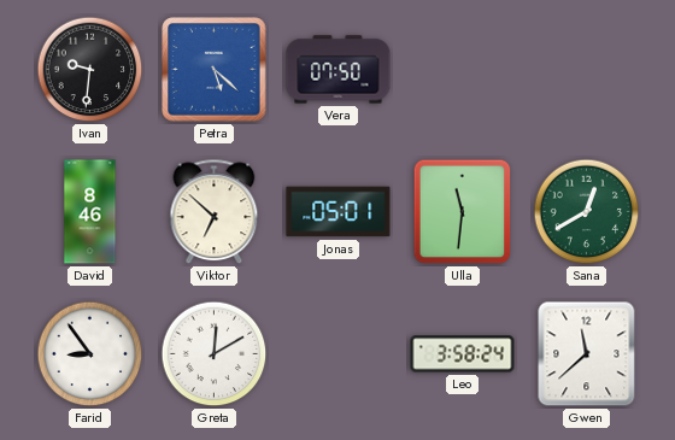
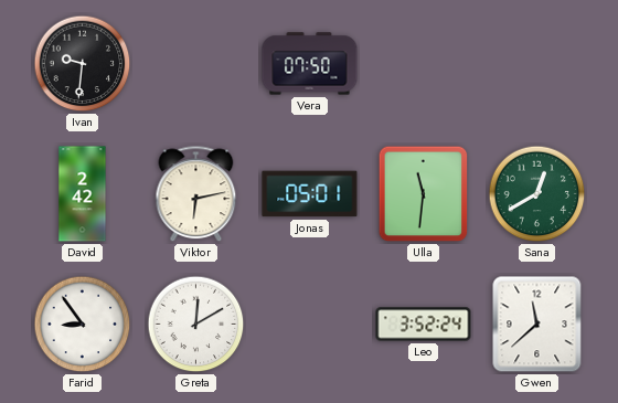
Petra: 5:22 -> none
David: 8:46 -> 2:42
Viktor: 6:52 -> 6:13
Leo: 3:58 -> 3:52
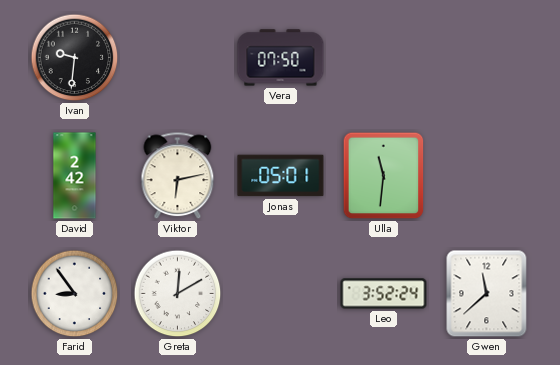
Sana: 12:40 -> none
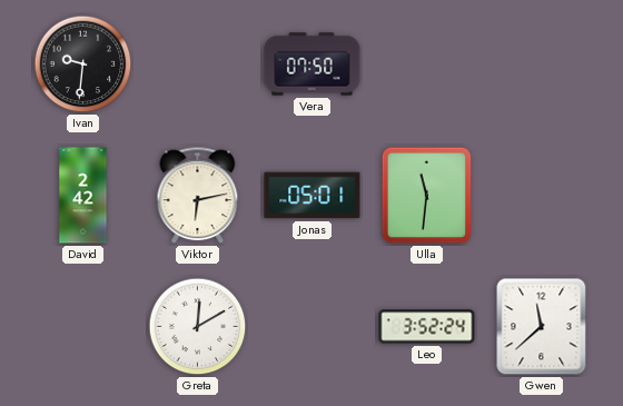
Farid: 8:54 -> none
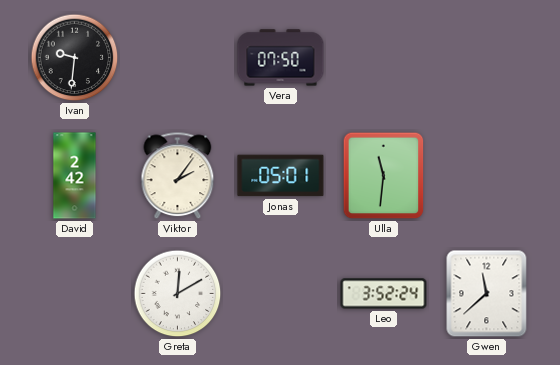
Viktor: 6:13 -> 2:06
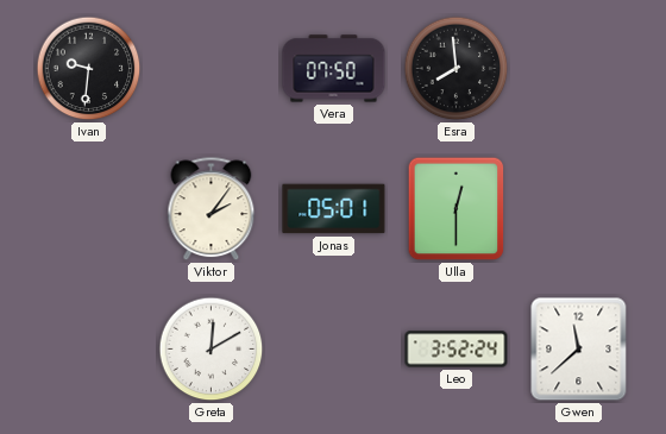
Esra: none -> 7:59
David: 2:42 -> none
Ulla: 11:31 -> 12:30
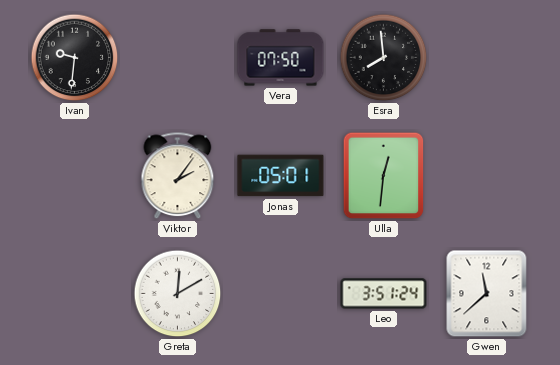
Ulla: 12:30 -> 12:31
Leo: 3:52 -> 3:51
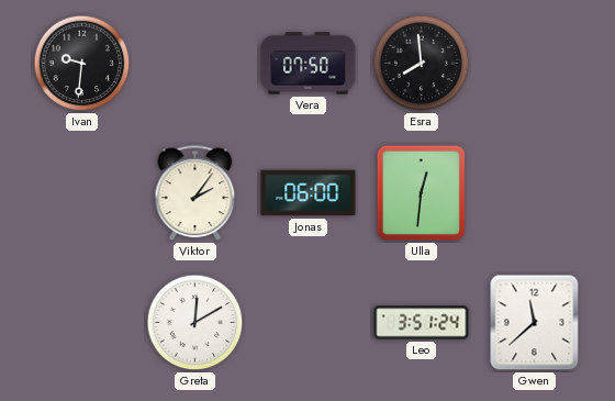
Jonas: 05:01 -> 06:00
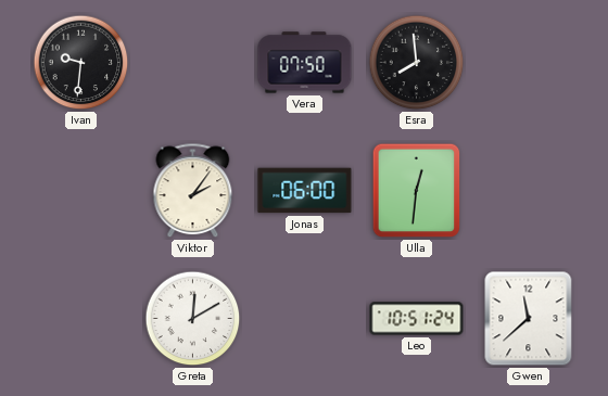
Leo: 3:51 -> 10:51
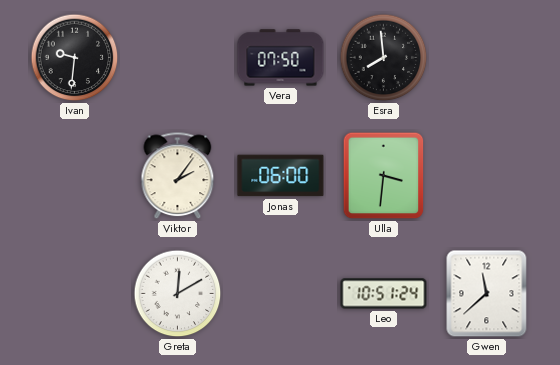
Ulla: 12:31 -> 3:31
